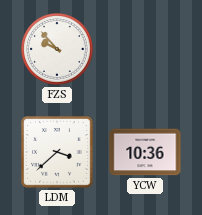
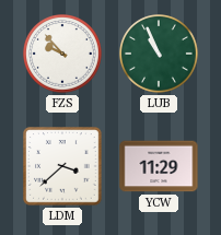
LUB: none -> 10:56
YCW: 10:36 -> 11:29
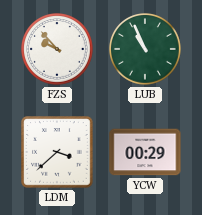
YCW: 11:29 -> 00:29
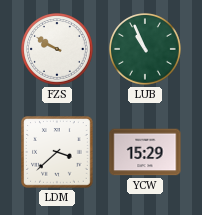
FZS: 9:53 -> 9:50
YCW: 00:29 -> 15:29
